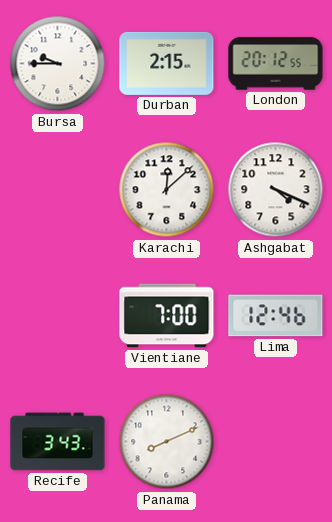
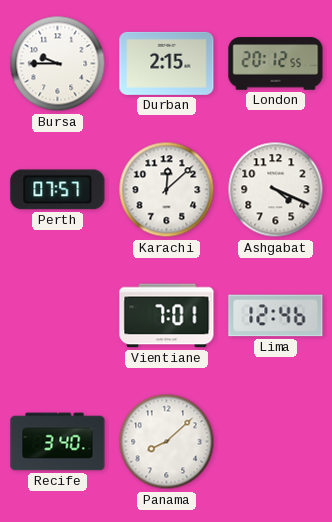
Perth: none -> 07:57
Vientiane: 7:00 -> 7:01
Recife: 3:43 -> 3:40
Panama: 8:11 -> 8:08
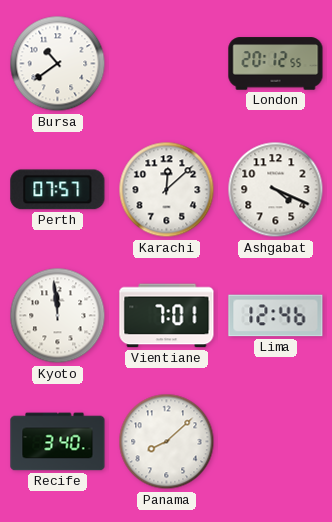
Bursa: 9:45 -> 10:39
Durban: 2:15 -> none
Kyoto: none -> 11:59
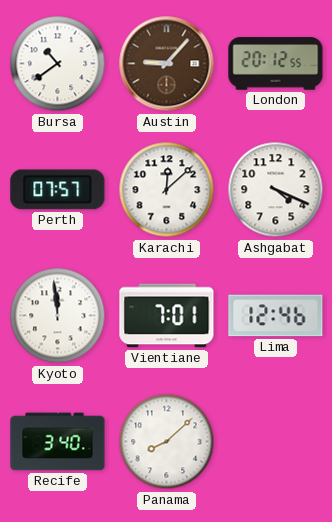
Austin: none -> 9:07
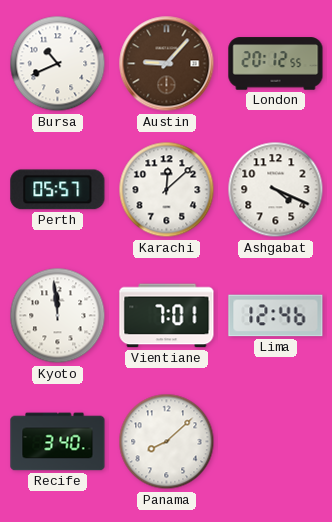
Bursa: 10:39 -> 10:41
Perth: 07:57 -> 05:57
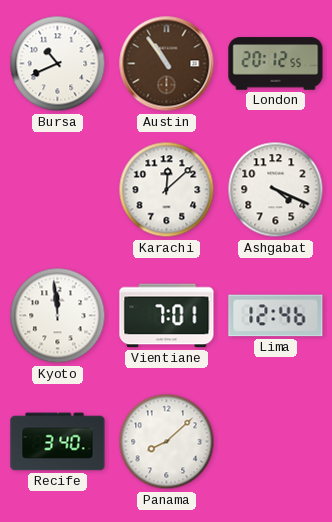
Austin: 9:07 -> 10:54
Perth: 05:57 -> none
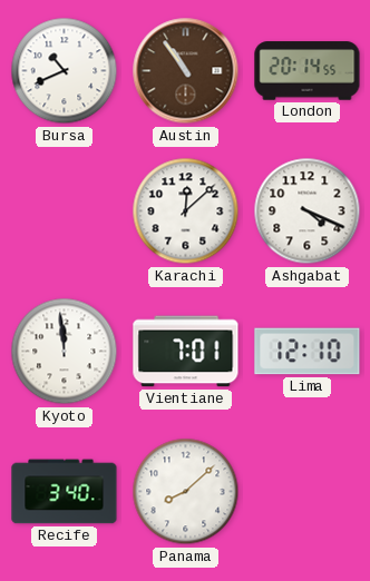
London: 20:12 -> 20:14
Lima: 12:46 -> 12:10
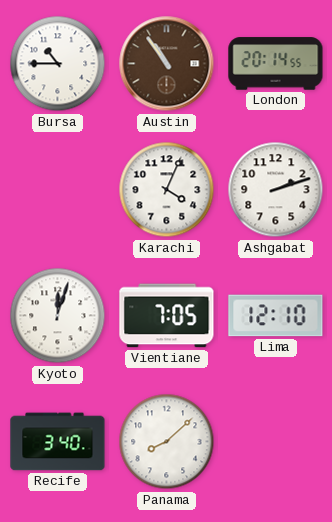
Bursa: 10:41 -> 10:45
Karachi: 12:08 -> 4:04
Ashgabat: 4:19 -> 2:12
Kyoto: 11:59 -> 12:03
Vientiane: 7:01 -> 7:05
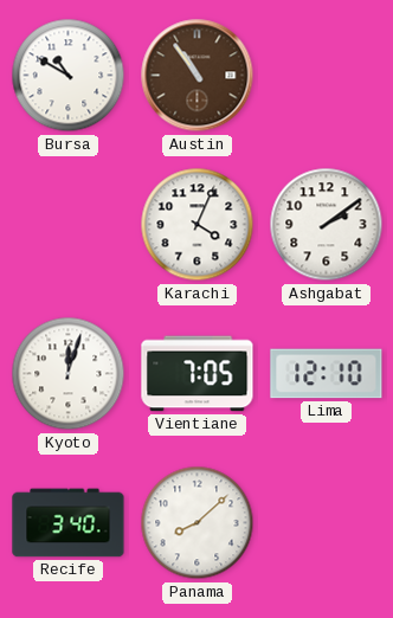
Bursa: 10:45 -> 10:50
London: 20:14 -> none
Ashgabat: 2:12 -> 2:09
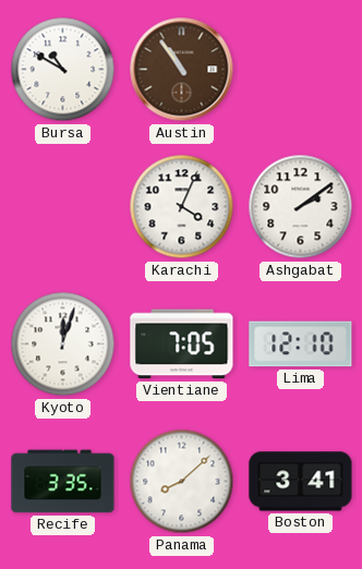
Recife: 3:40 -> 3:35
Boston: none -> 3:41
